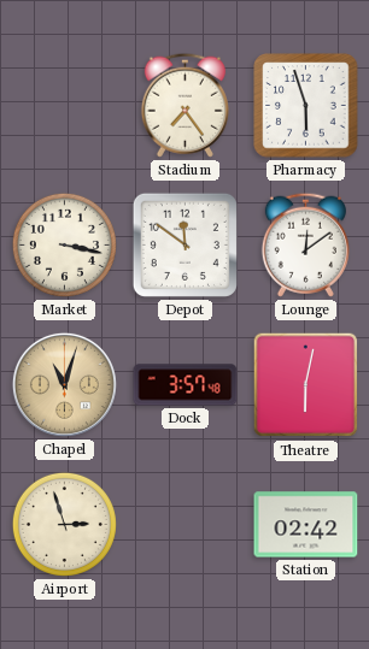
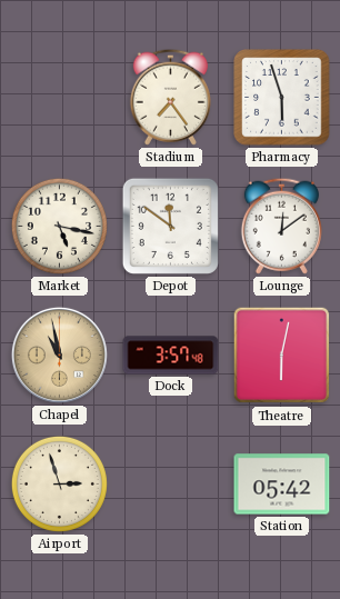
Market: 3:17 -> 5:17
Chapel: 11:03 -> 10:58
Station: 02:42 -> 05:42
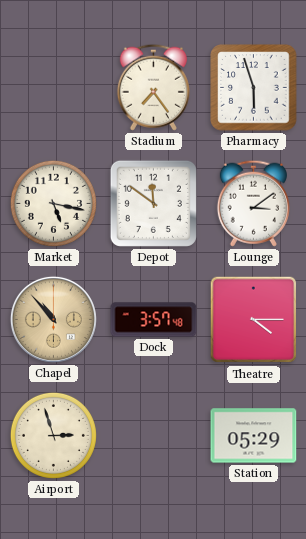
Lounge: 12:09 -> 3:09
Chapel: 10:58 -> 10:53
Theatre: 6:02 -> 4:15
Station: 05:42 -> 05:29
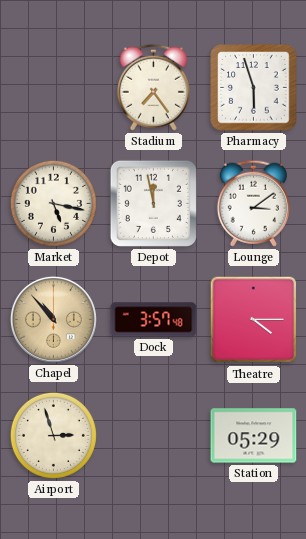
Depot: 11:51 -> 11:58
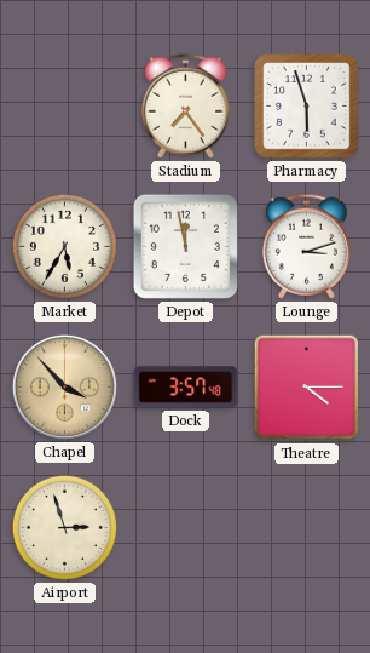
Market: 5:17 -> 5:35
Lounge: 3:09 -> 3:12
Chapel: 10:53 -> 3:53
Station: 05:29 -> none
